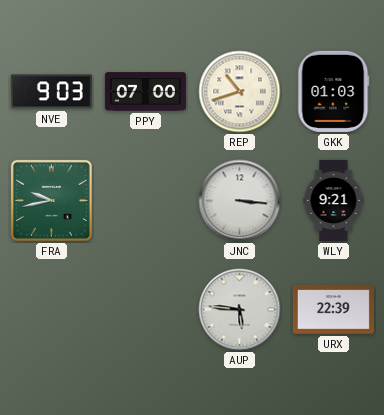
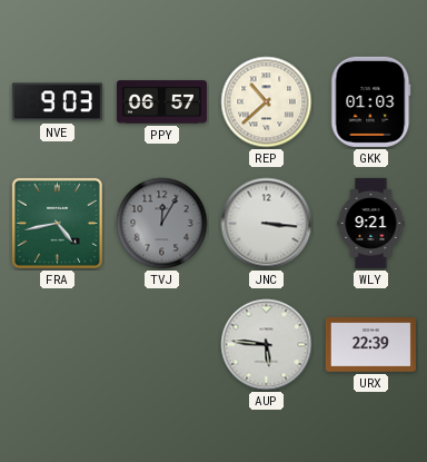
PPY: 07:00 -> 06:57
REP: 10:42 -> 10:38
FRA: 9:43 -> 4:43
TVJ: none -> 12:05
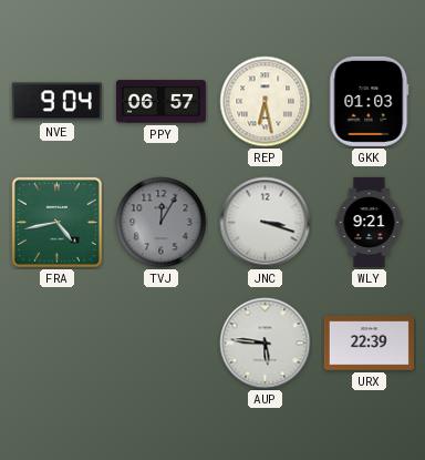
NVE: 9:03 -> 9:04
REP: 10:38 -> 6:28
JNC: 3:16 -> 3:18
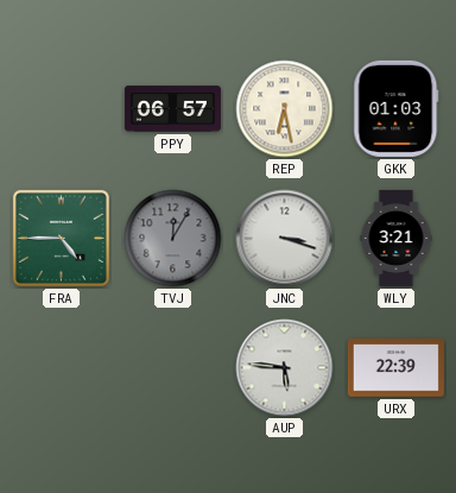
NVE: 9:04 -> none
FRA: 4:43 -> 4:45
WLY: 9:21 -> 3:21
